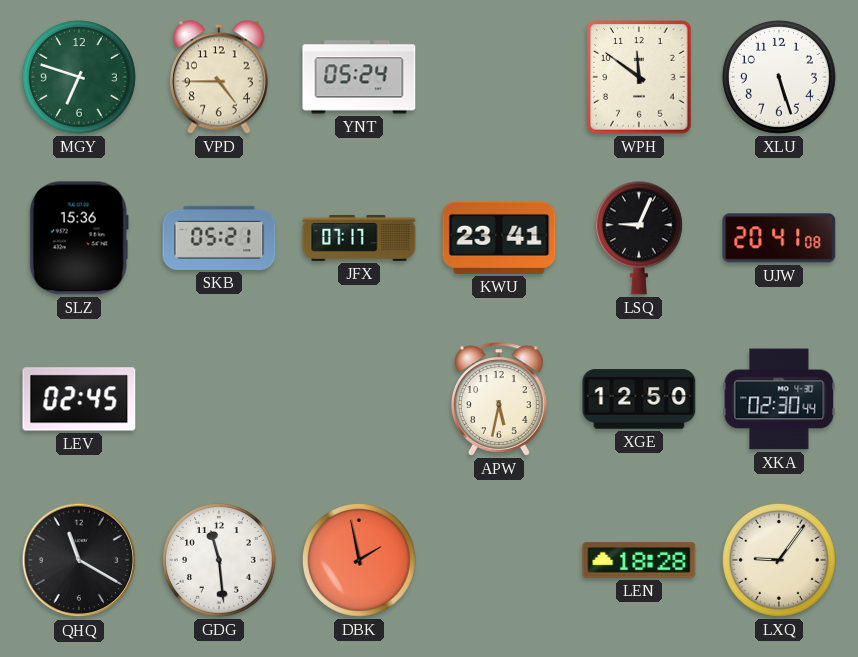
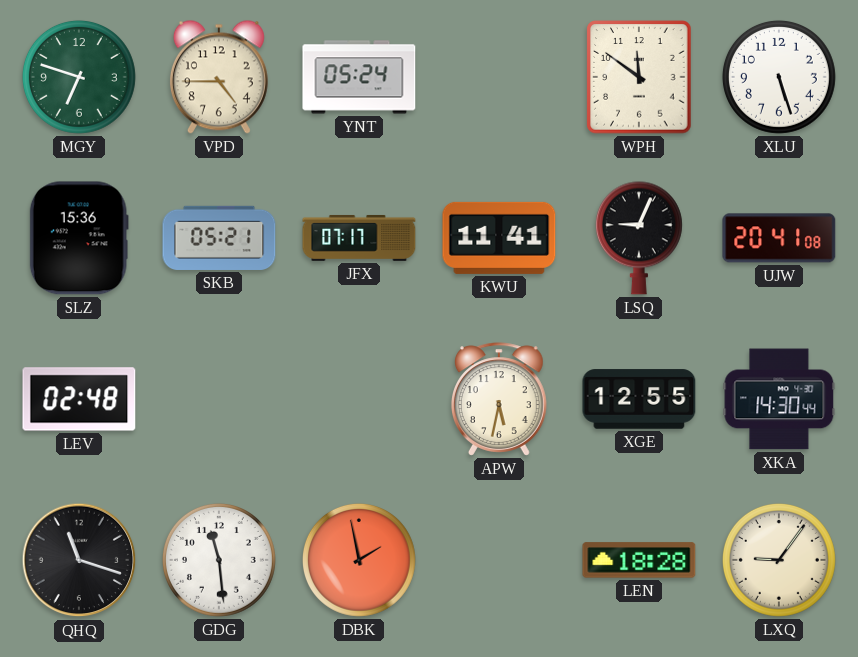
KWU: 23:41 -> 11:41
LEV: 02:45 -> 02:48
XGE: 12:50 -> 12:55
XKA: 02:30 -> 14:30
QHQ: 11:20 -> 11:18
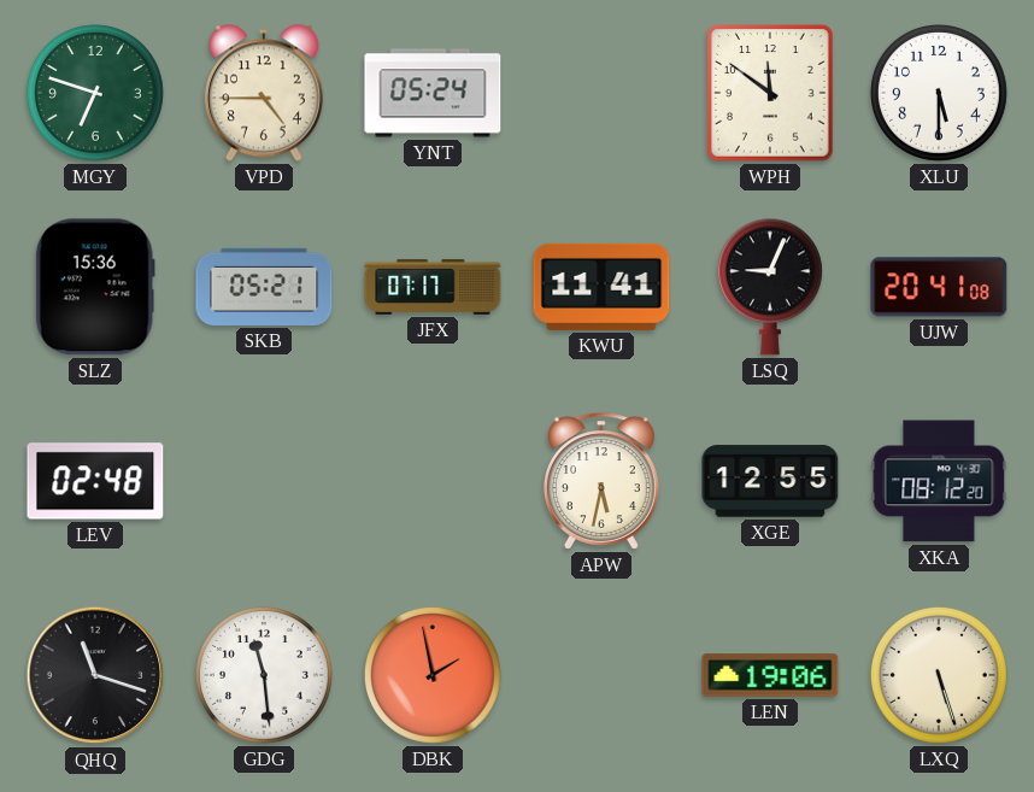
XLU: 5:27 -> 5:30
XKA: 14:30 -> 08:12
LEN: 18:28 -> 19:06
LXQ: 9:06 -> 5:27
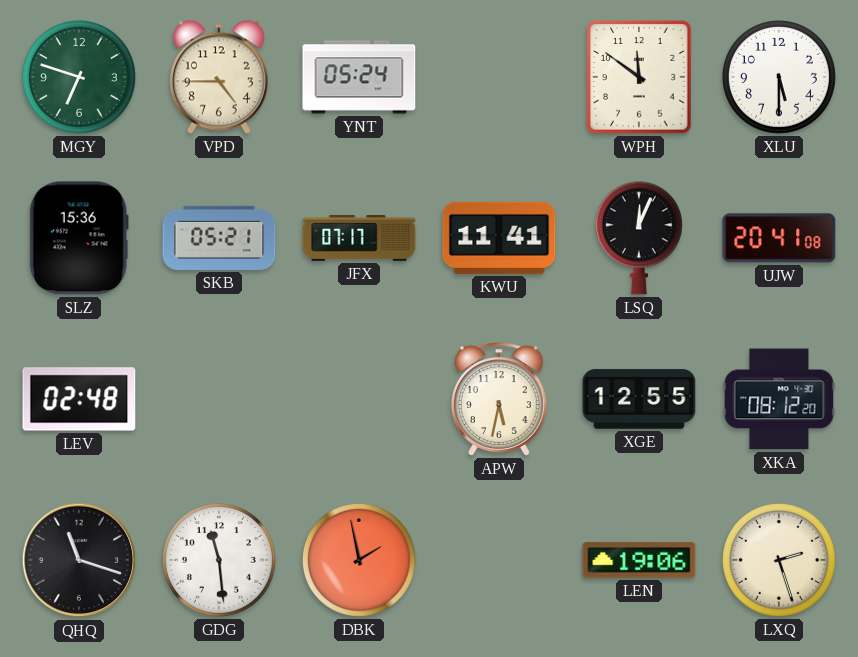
LSQ: 9:04 -> 12:04
LXQ: 5:27 -> 2:27
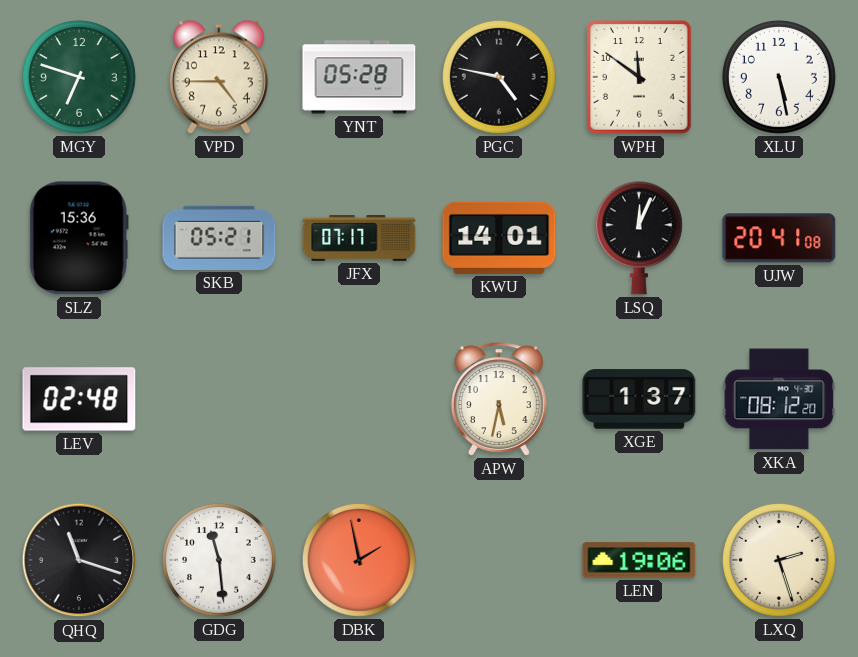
YNT: 05:24 -> 05:28
PGC: none -> 4:47
XLU: 5:30 -> 5:28
KWU: 11:41 -> 14:01
XGE: 12:55 -> 1:37
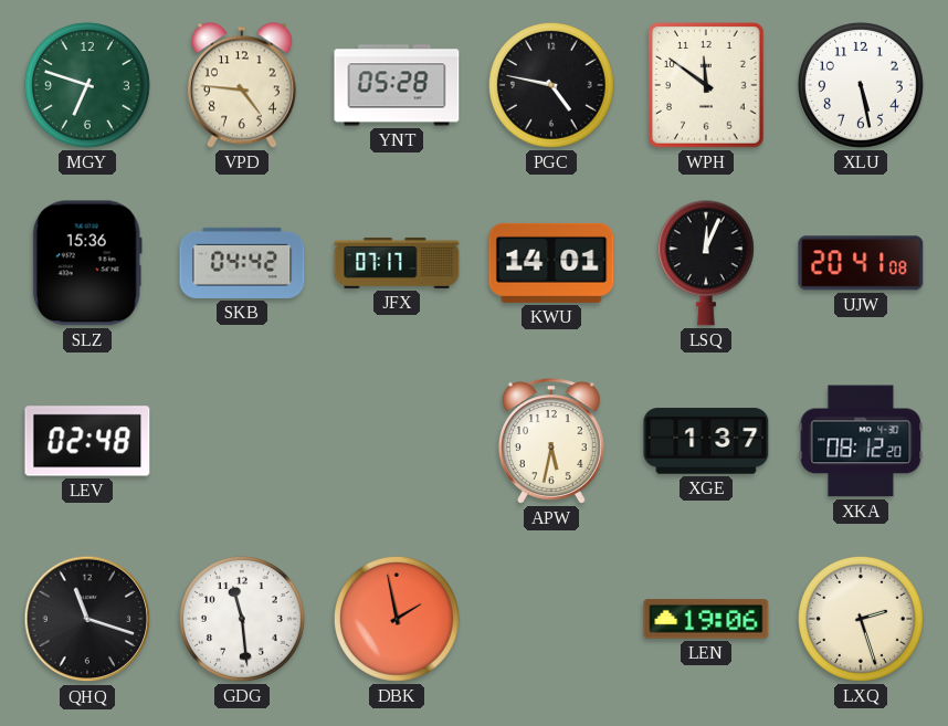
VPD: 4:45 -> 4:46
SKB: 05:21 -> 04:42
